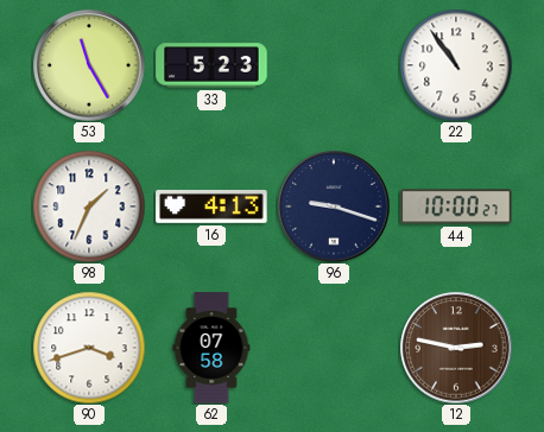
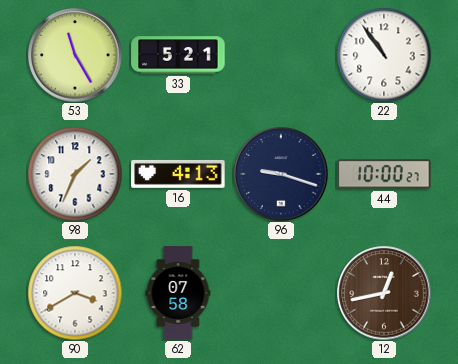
33: 5:23 -> 5:21
90: 3:42 -> 3:40
12: 2:47 -> 12:43
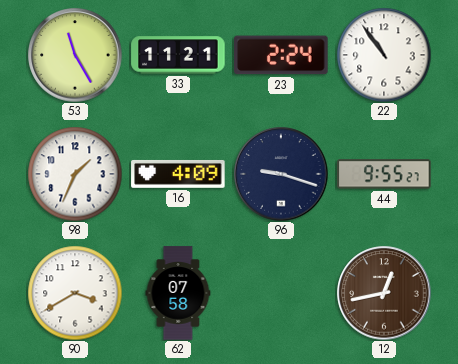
33: 5:21 -> 11:21
23: none -> 2:24
16: 4:13 -> 4:09
44: 10:00 -> 9:55
